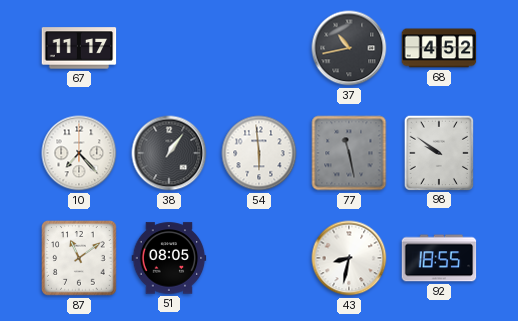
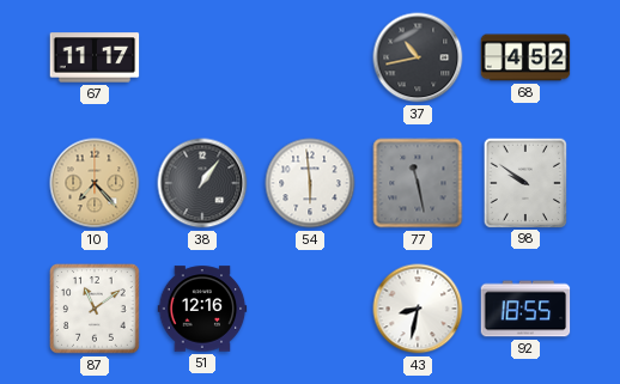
10 dial: white -> champagne
51: 08:05 -> 12:16
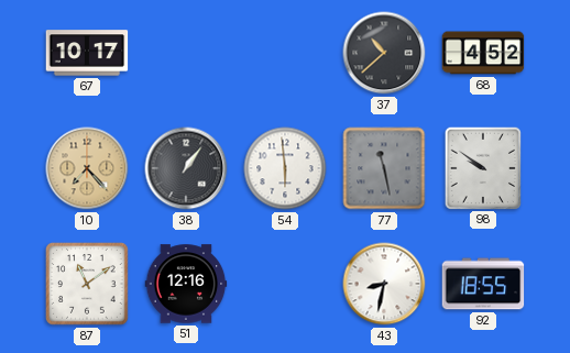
67: 11:17 -> 10:17
37: 10:43 -> 10:38
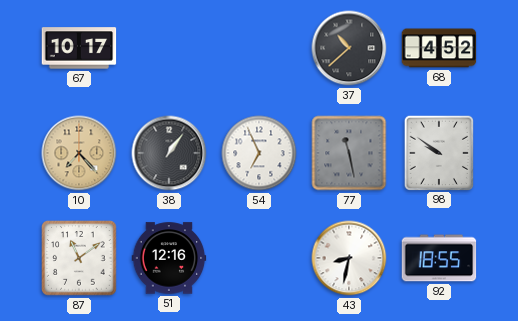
54: 5:59 -> 6:56
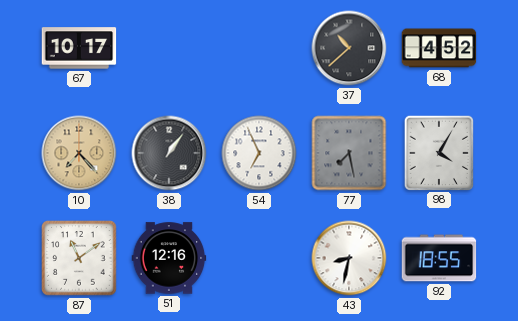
77: 11:28 -> 7:28
98: 9:51 -> 4:05
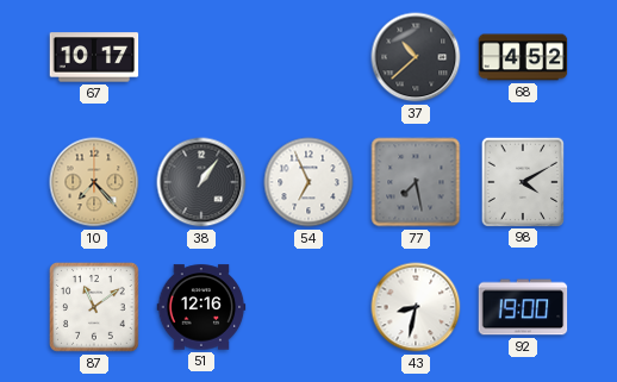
98: 4:05 -> 4:10
92: 18:55 -> 19:00
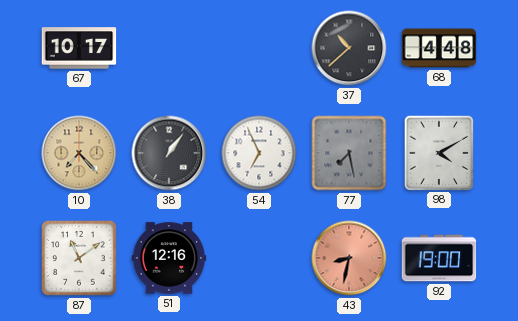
68: 4:52 -> 4:48
43 dial: white -> salmon
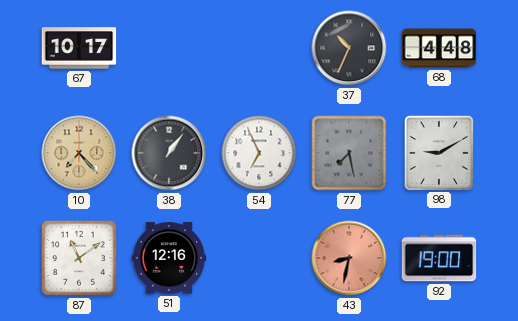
37: 10:38 -> 10:34
98: 4:10 -> 9:10
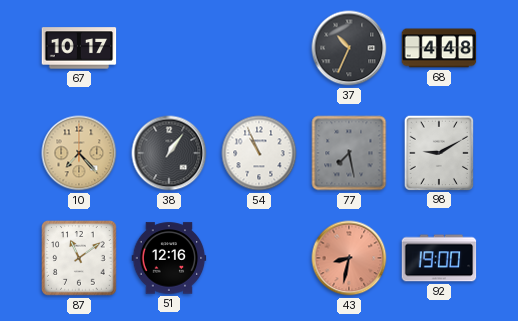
54: 6:56 -> 10:56
